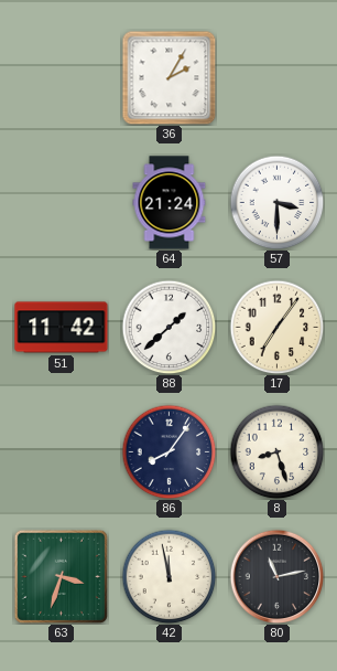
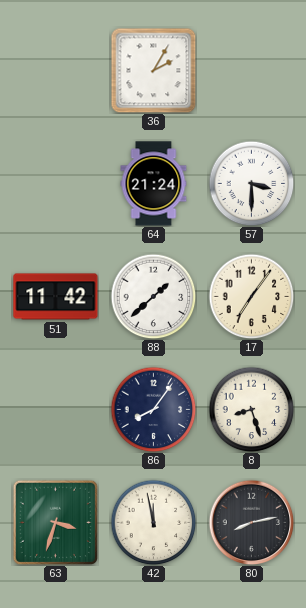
80: 11:13 -> 8:13
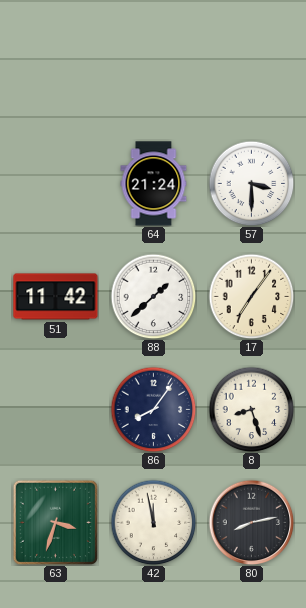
36: 2:05 -> none
